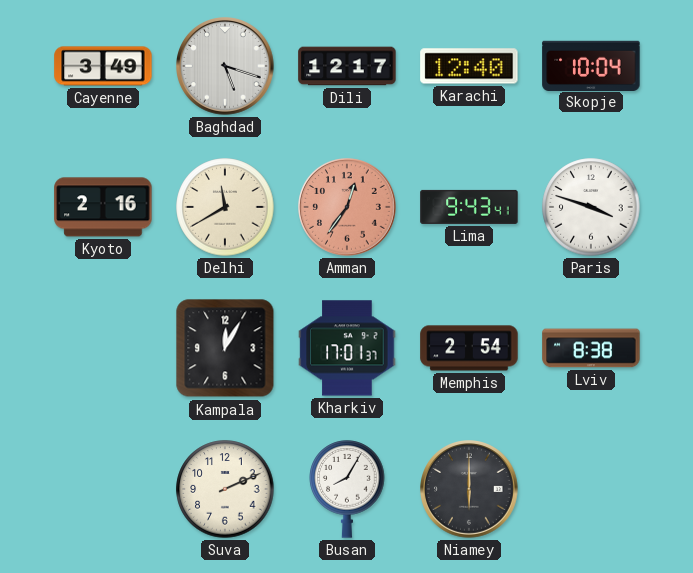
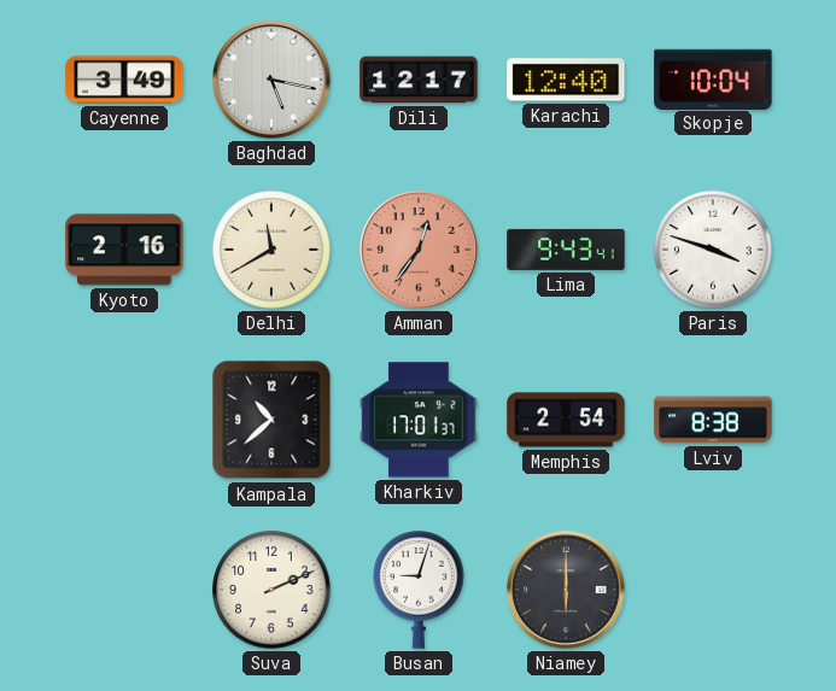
Baghdad: 5:18 -> 5:17
Kampala: 12:05 -> 10:38
Busan: 8:05 -> 9:03
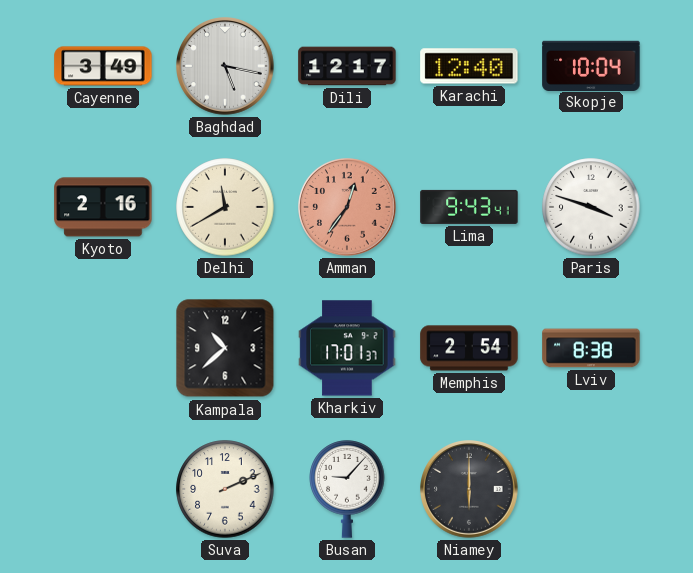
Busan: 9:03 -> 9:07
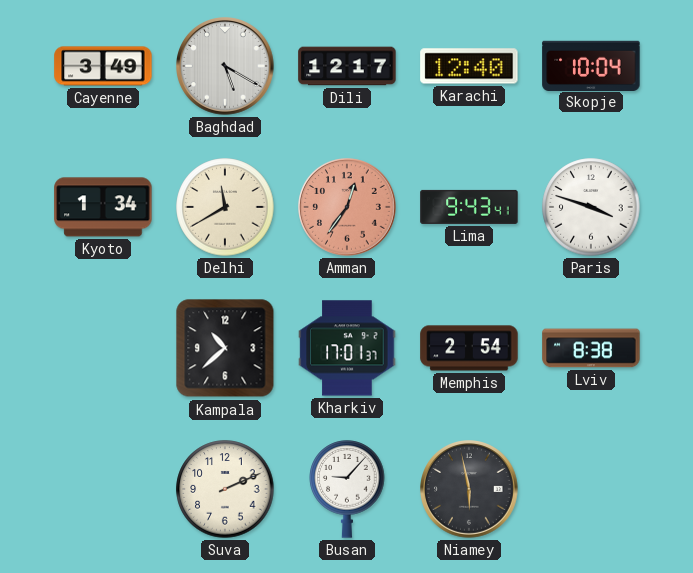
Baghdad: 5:17 -> 5:20
Kyoto: 2:16 -> 1:34
Niamey: 6:00 -> 5:58
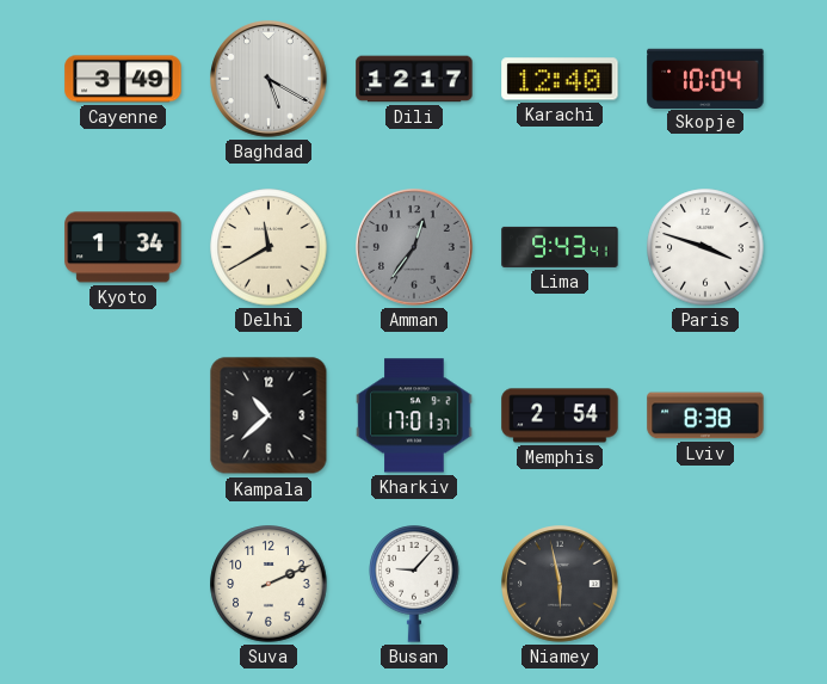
Amman dial: salmon -> grey
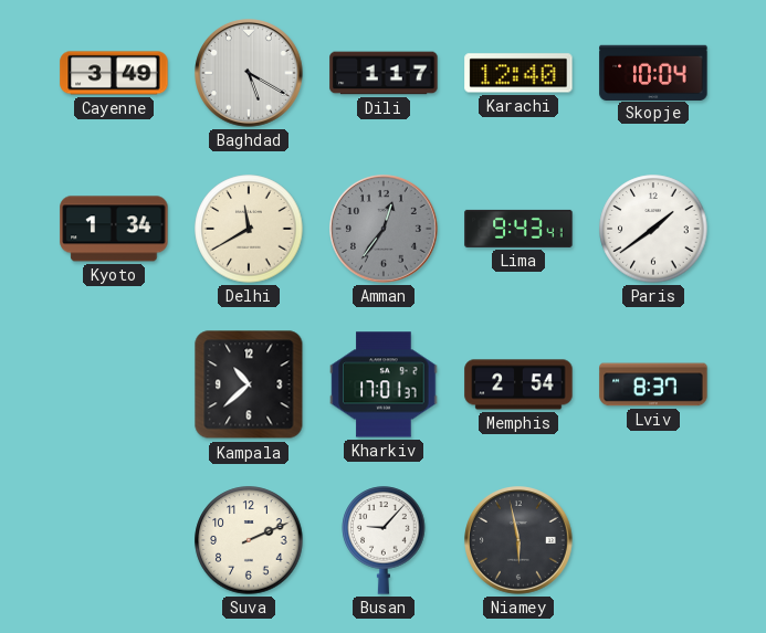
Dili: 12:17 -> 1:17
Paris: 3:48 -> 1:39
Lviv: 8:38 -> 8:37
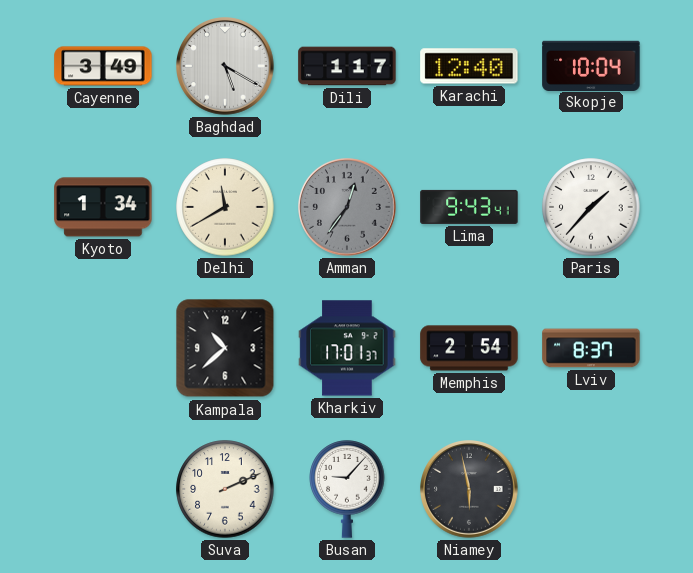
Paris: 1:39 -> 1:37
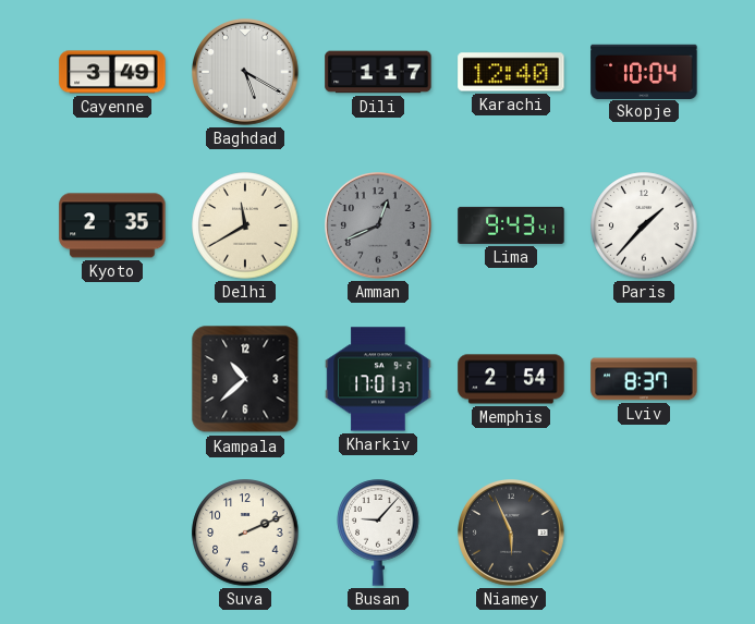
Kyoto: 1:34 -> 2:35
Amman: 12:36 -> 12:41
Niamey: 5:58 -> 5:56
